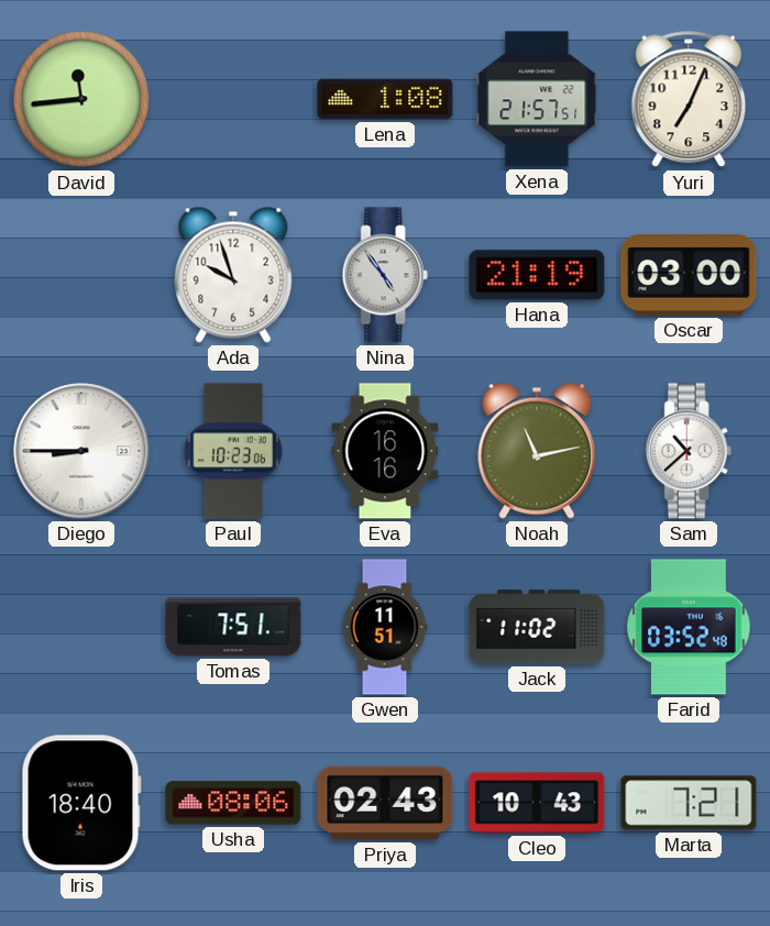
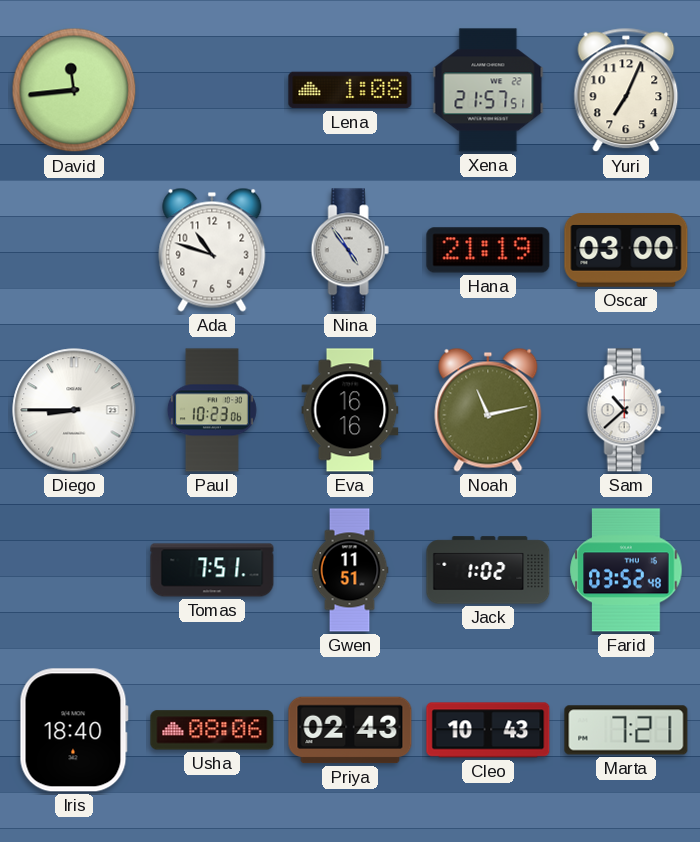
Ada: 9:57 -> 10:48
Jack: 11:02 -> 1:02
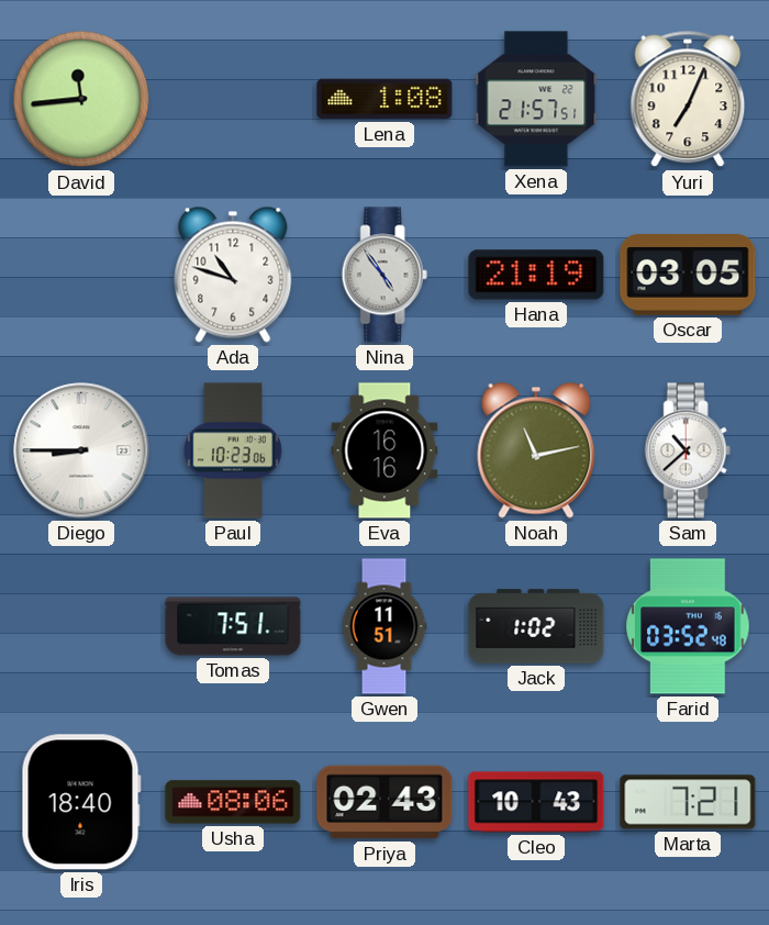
Oscar: 03:00 -> 03:05
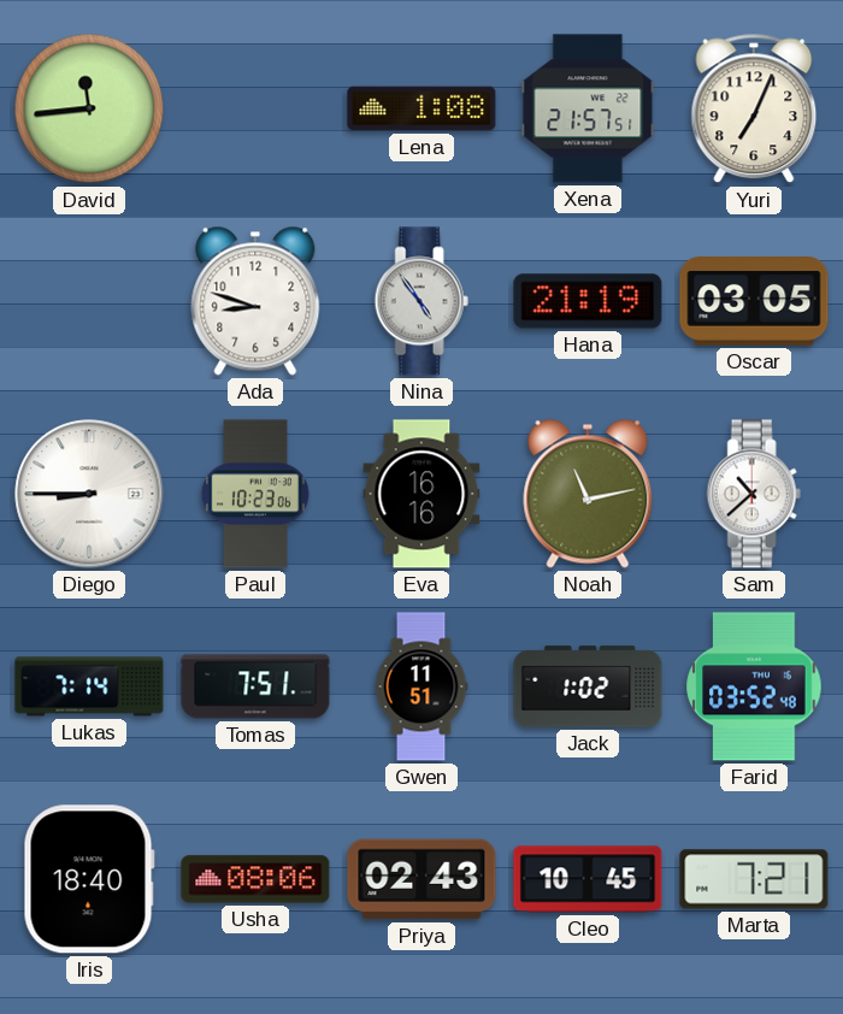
Ada: 10:48 -> 8:48
Lukas: none -> 7:14
Cleo: 10:43 -> 10:45
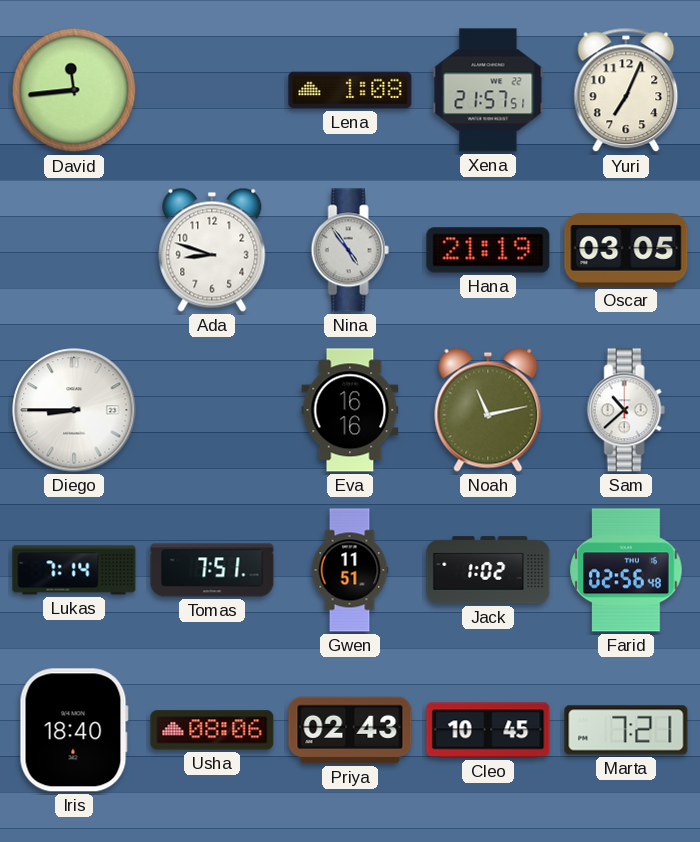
Paul: 10:23 -> none
Farid: 03:52 -> 02:56
